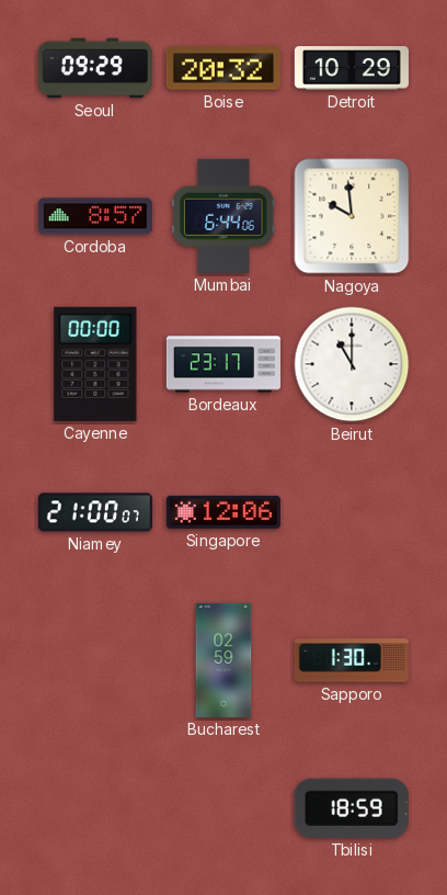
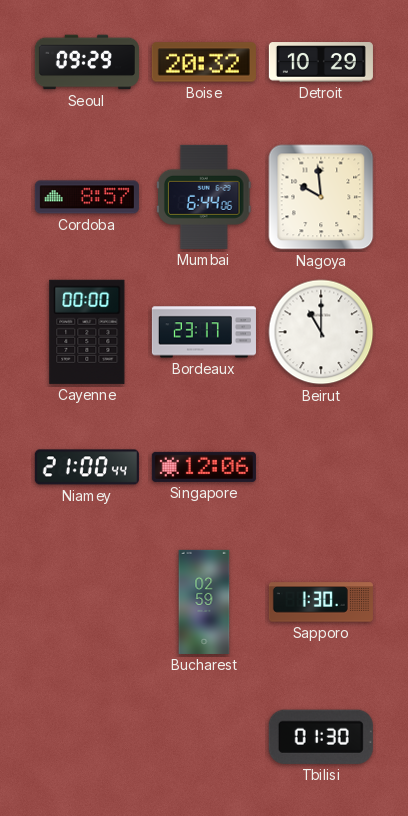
Niamey: 21:00:07 -> 21:00:44
Tbilisi: 18:59 -> 01:30
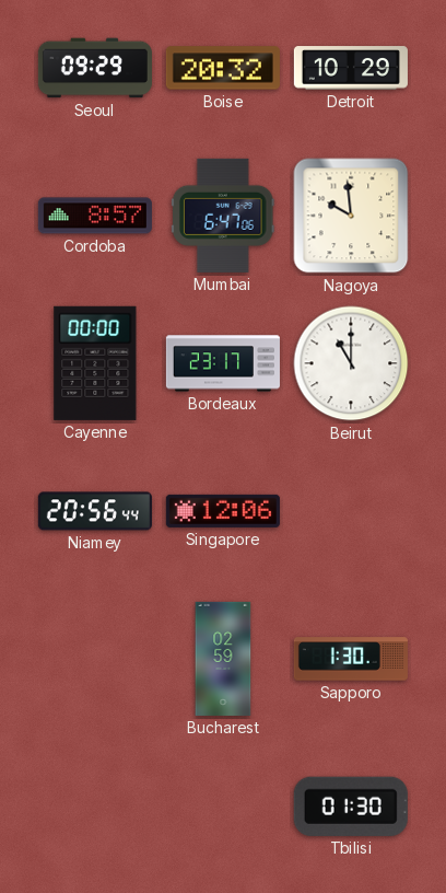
Mumbai: 6:44 -> 6:47
Niamey: 21:00 -> 20:56
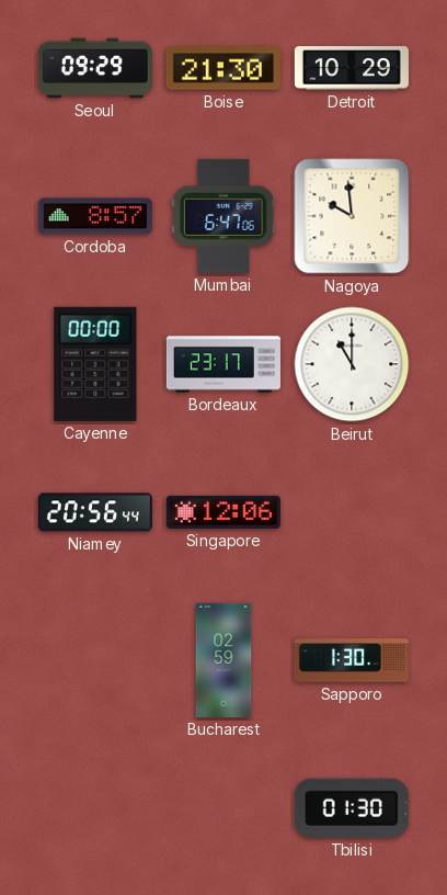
Boise: 20:32 -> 21:30
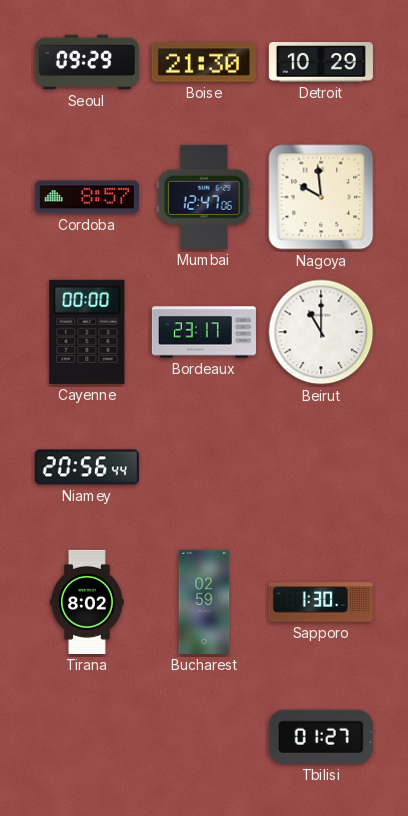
Mumbai: 6:47 -> 12:47
Singapore: 12:06 -> none
Tirana: none -> 8:02
Tbilisi: 01:30 -> 01:27
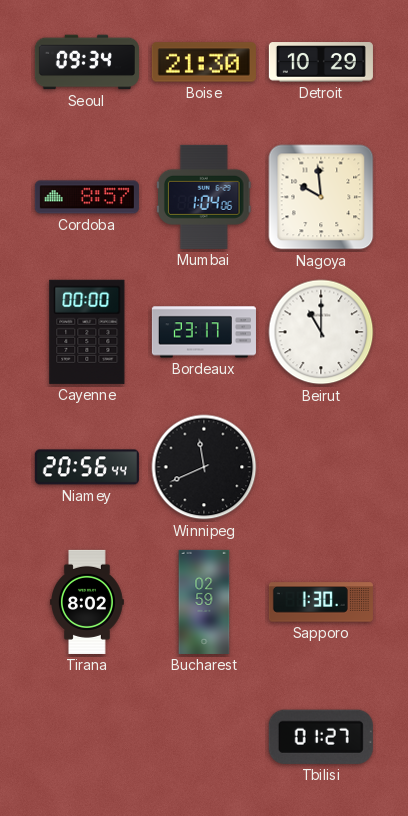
Seoul: 09:29 -> 09:34
Mumbai: 12:47 -> 1:04
Winnipeg: none -> 11:41
